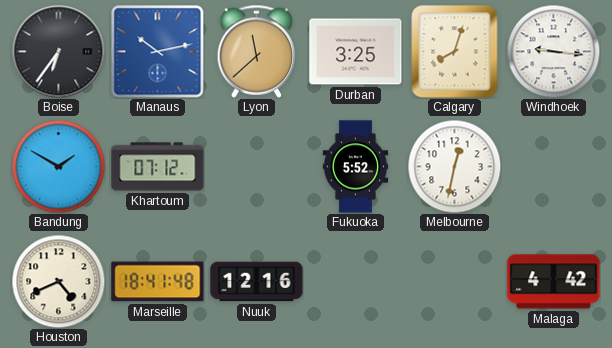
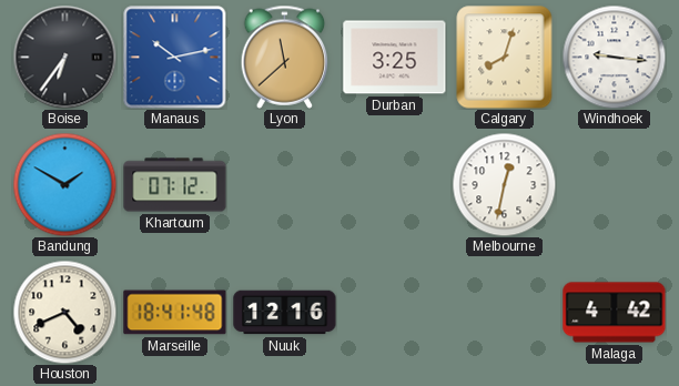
Fukuoka: 5:52 -> none
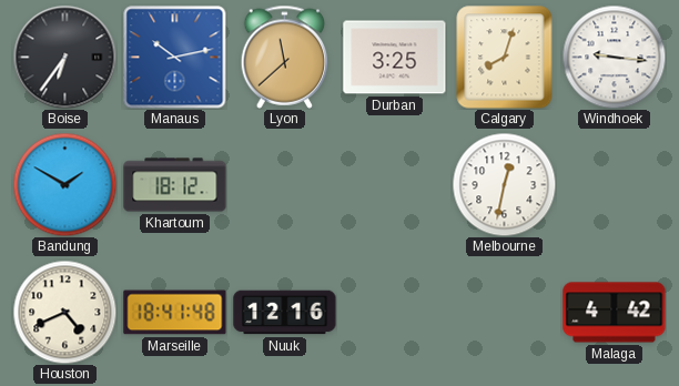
Khartoum: 07:12 -> 18:12
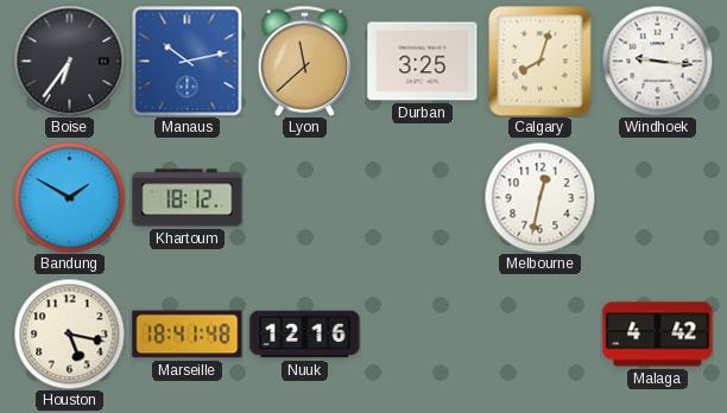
Houston: 4:41 -> 5:17
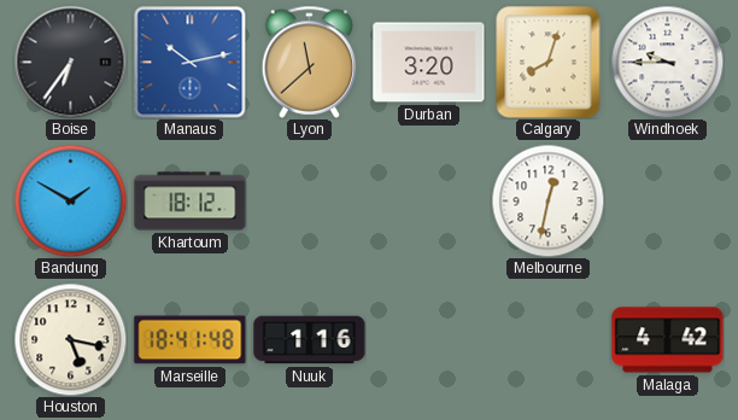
Durban: 3:25 -> 3:20
Windhoek: 9:16 -> 9:45
Nuuk: 12:16 -> 1:16
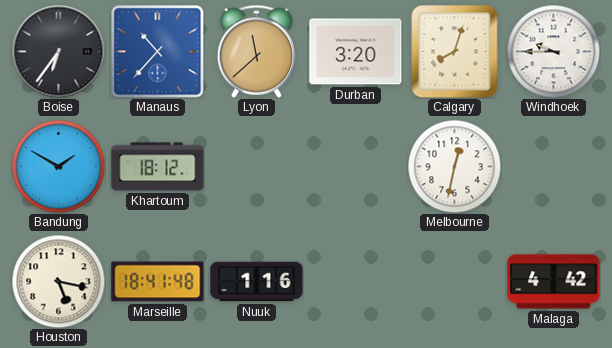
Manaus: 10:13 -> 10:37
